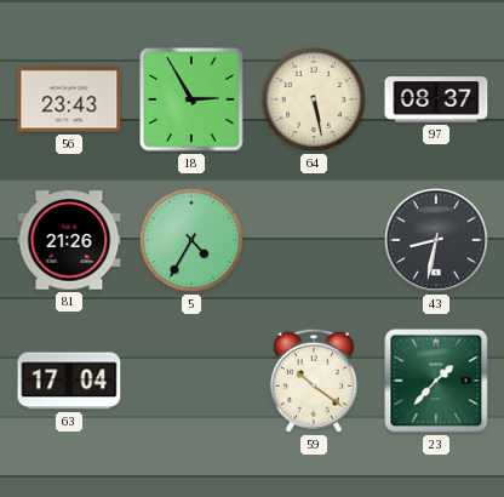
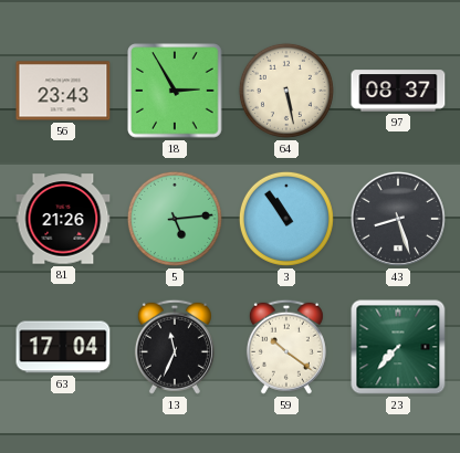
5: 4:35 -> 5:14
3: none -> 10:54
43: 8:32 -> 8:27
13: none -> 11:34
23: 1:37 -> 7:37
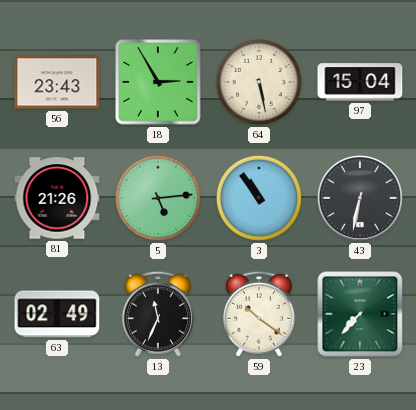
97: 08:37 -> 15:04
43: 8:27 -> 6:32
63: 17:04 -> 02:49
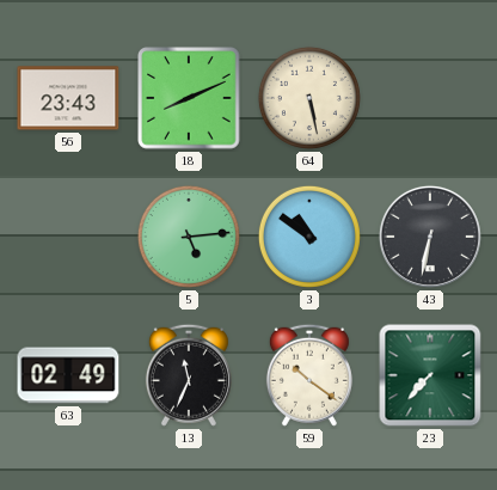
18: 2:55 -> 8:11
97: 15:04 -> none
81: 21:26 -> none
3: 10:54 -> 10:51
